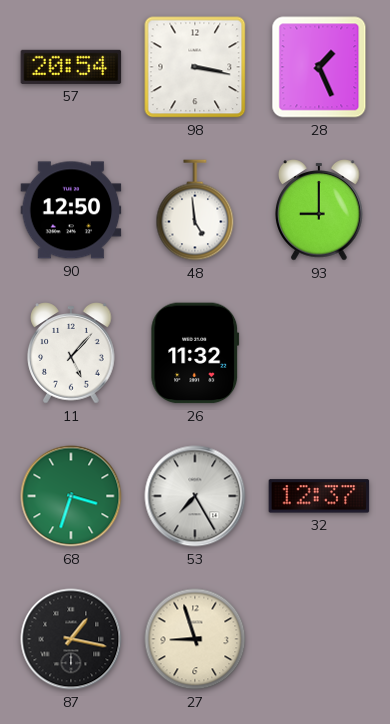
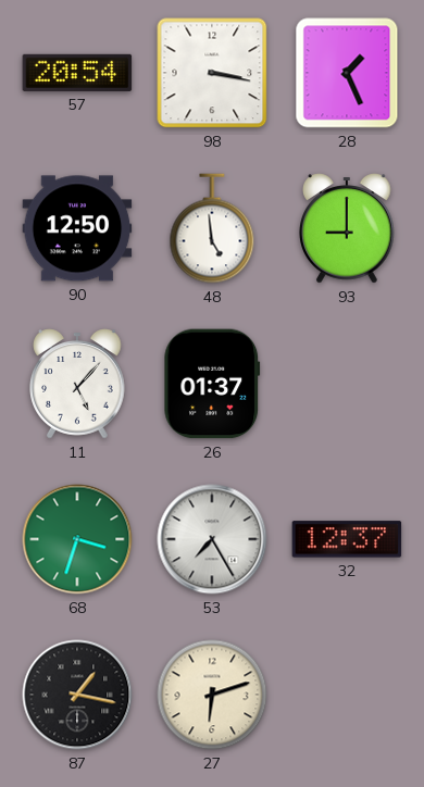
26: 11:32 -> 01:37
27: 8:57 -> 6:12
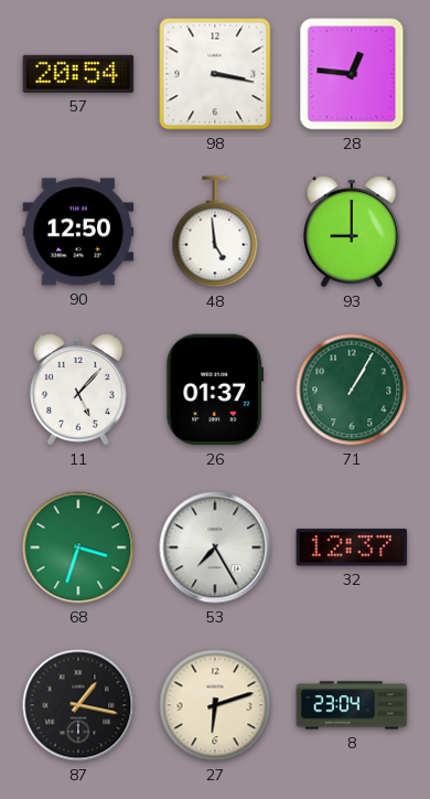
28: 1:26 -> 12:46
71: none -> 1:05
8: none -> 23:04
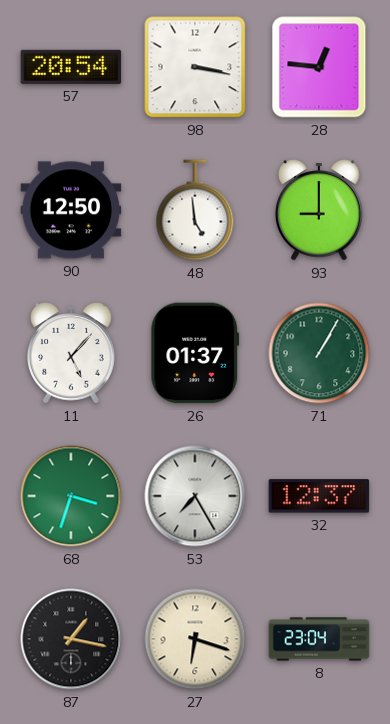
27: 6:12 -> 6:18
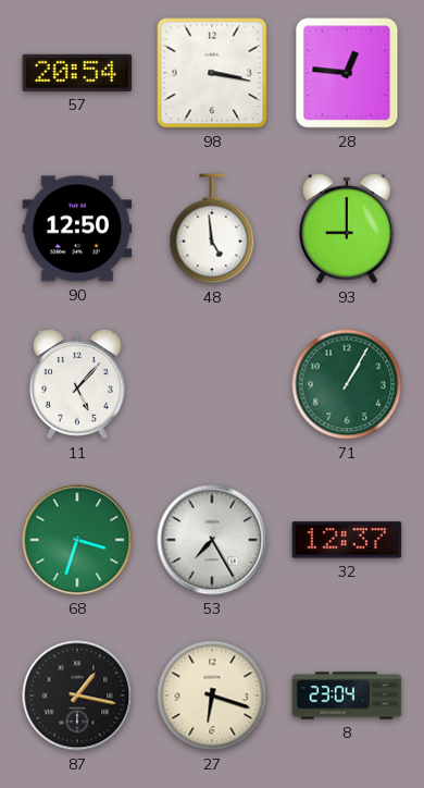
26: 01:37 -> none
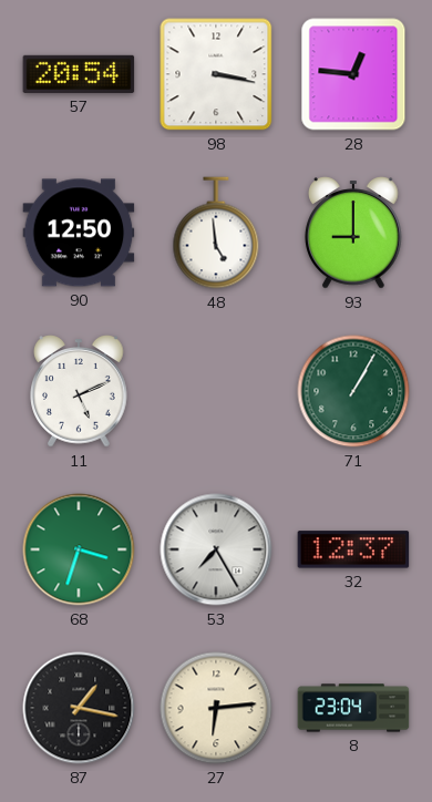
11: 5:07 -> 5:11
27: 6:18 -> 6:14
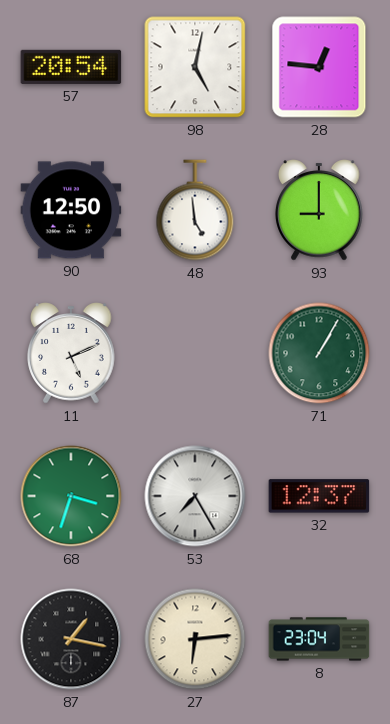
98: 3:17 -> 5:02
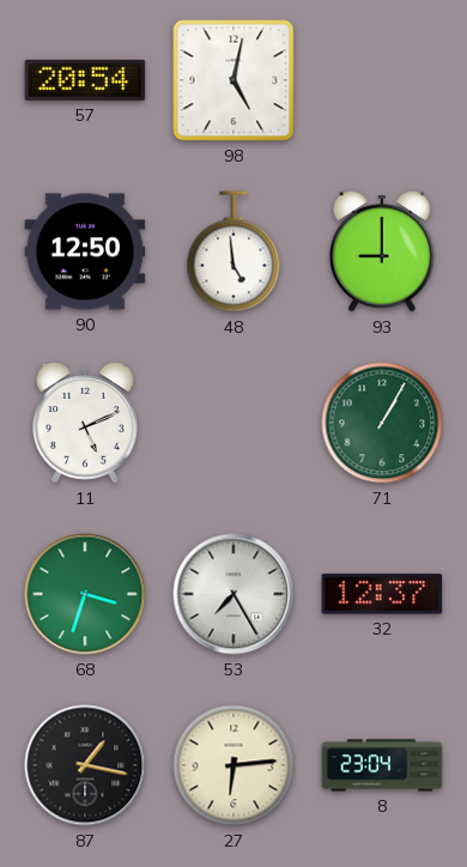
28: 12:46 -> none
